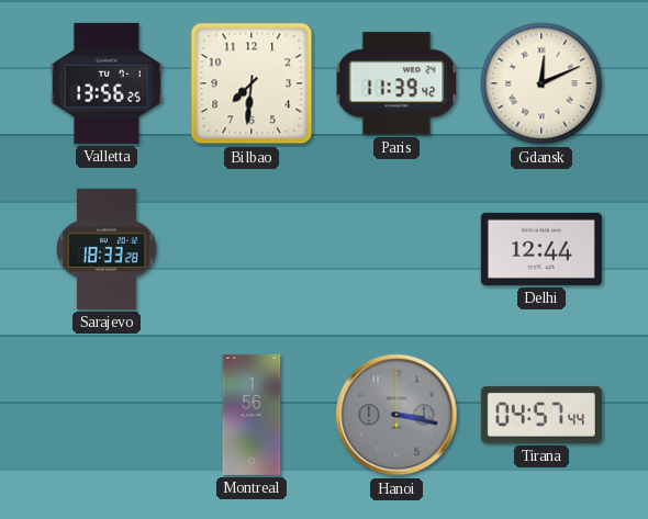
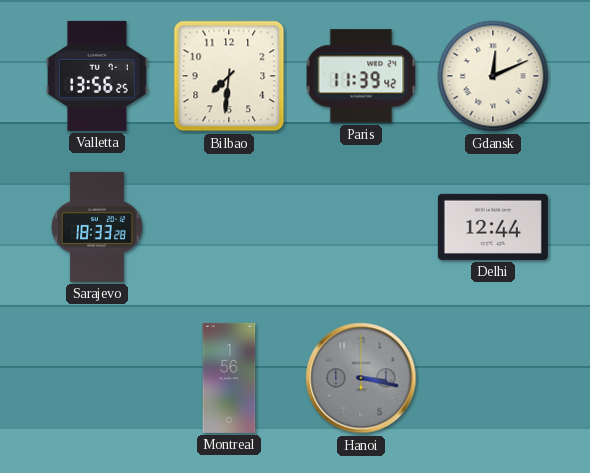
Tirana: 04:57 -> none
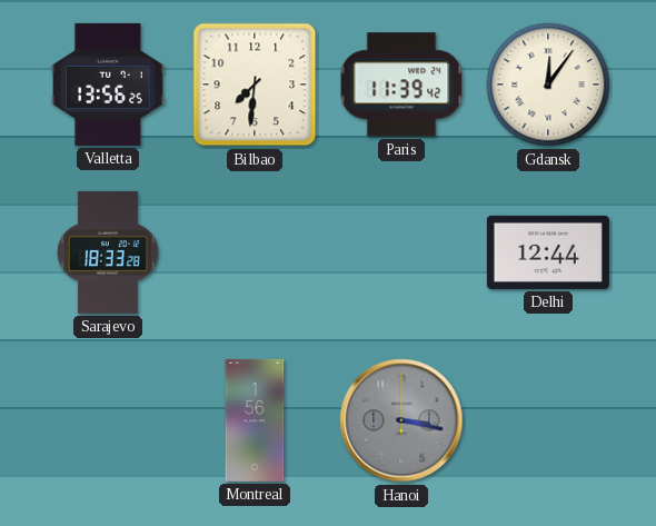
Gdansk: 12:11 -> 12:06
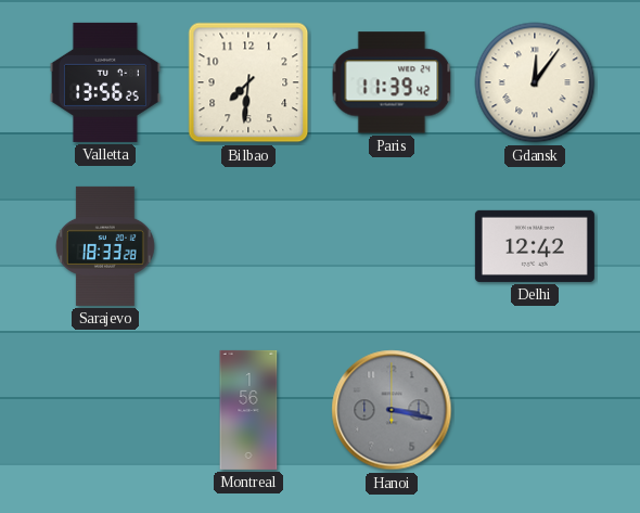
Delhi: 12:44 -> 12:42
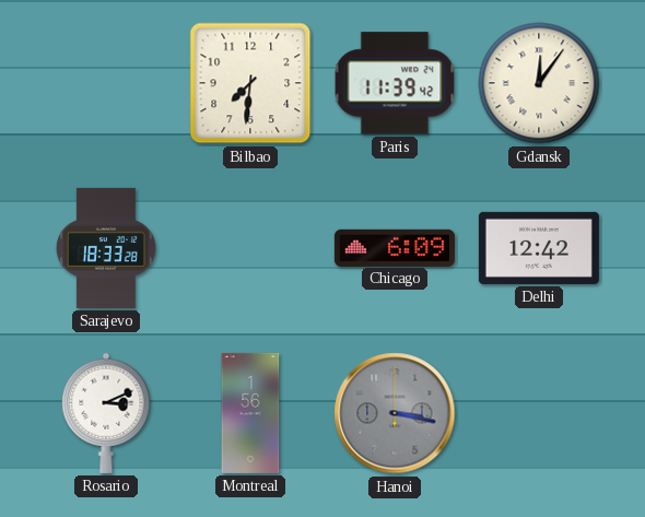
Valletta: 13:56 -> none
Chicago: none -> 6:09
Rosario: none -> 3:11
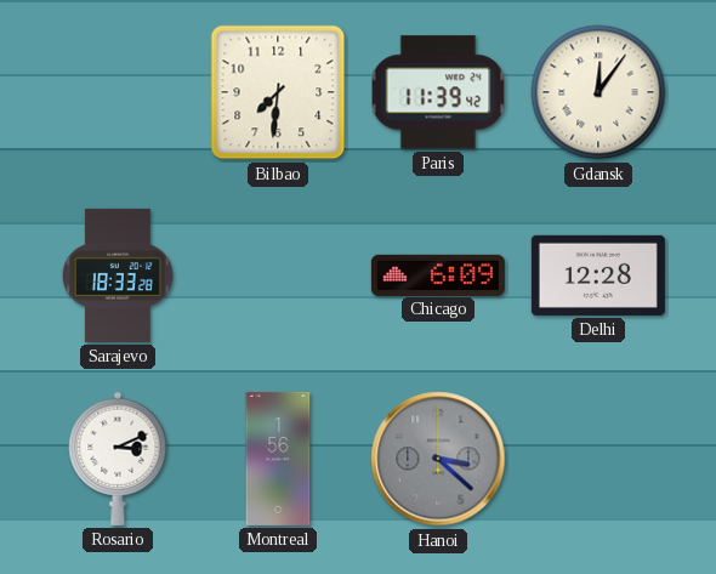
Delhi: 12:42 -> 12:28
Hanoi: 3:17 -> 3:22
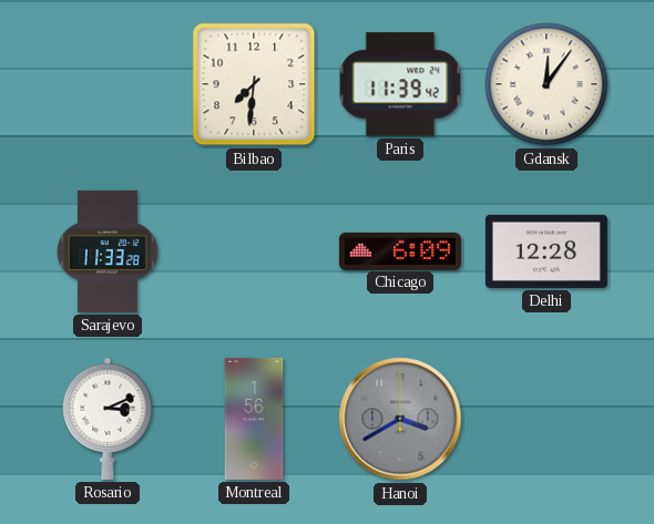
Sarajevo: 18:33 -> 11:33
Hanoi: 3:22 -> 3:40
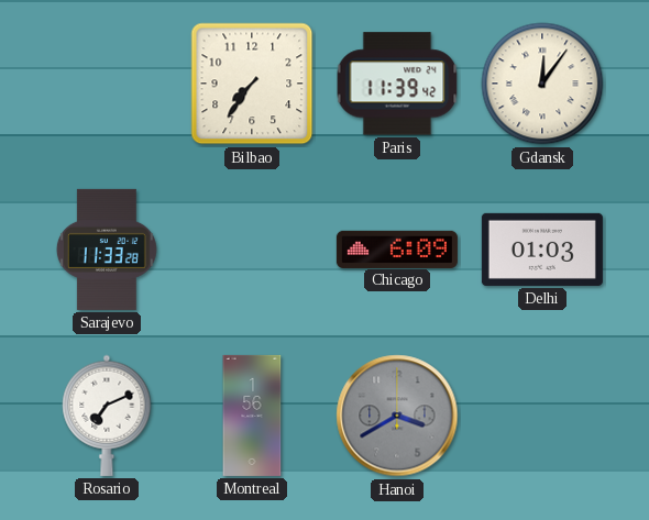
Bilbao: 7:31 -> 7:36
Delhi: 12:28 -> 01:03
Rosario: 3:11 -> 7:11
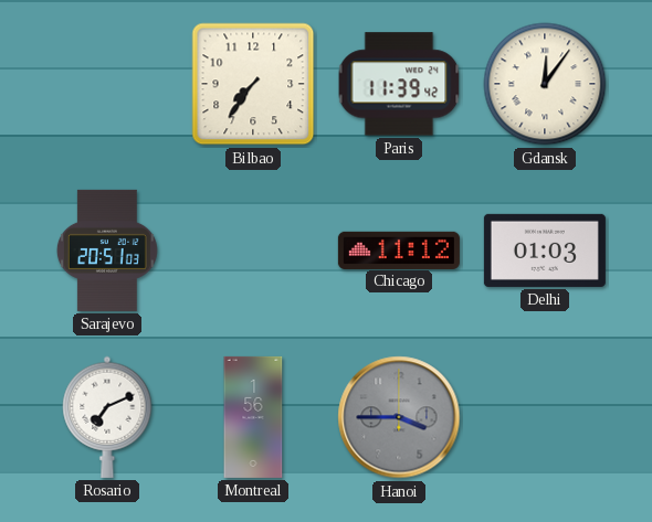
Sarajevo: 11:33 -> 20:51
Chicago: 6:09 -> 11:12
Hanoi: 3:40 -> 3:45
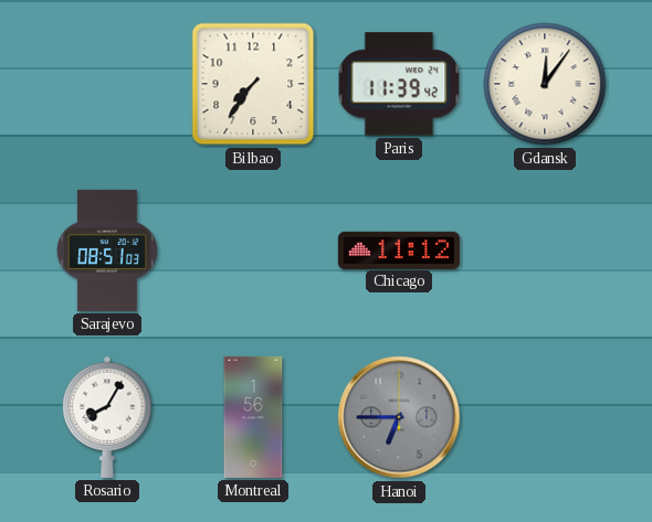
Sarajevo: 20:51 -> 08:51
Delhi: 01:03 -> none
Rosario: 7:11 -> 8:05
Hanoi: 3:45 -> 6:45
